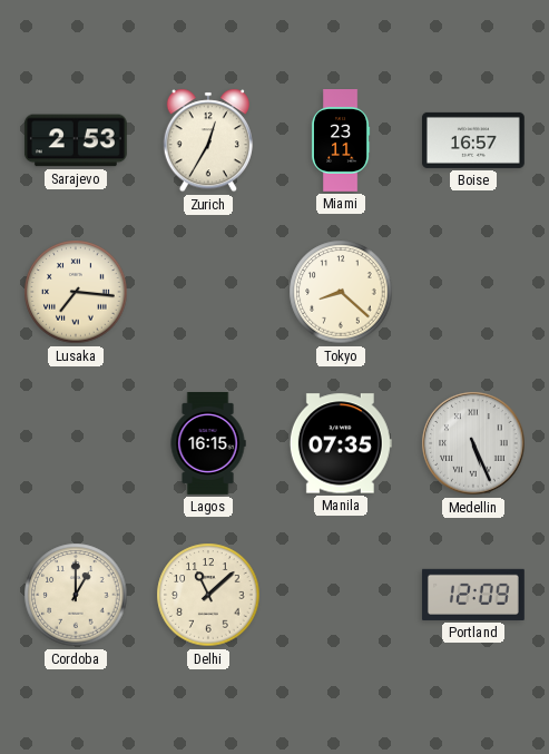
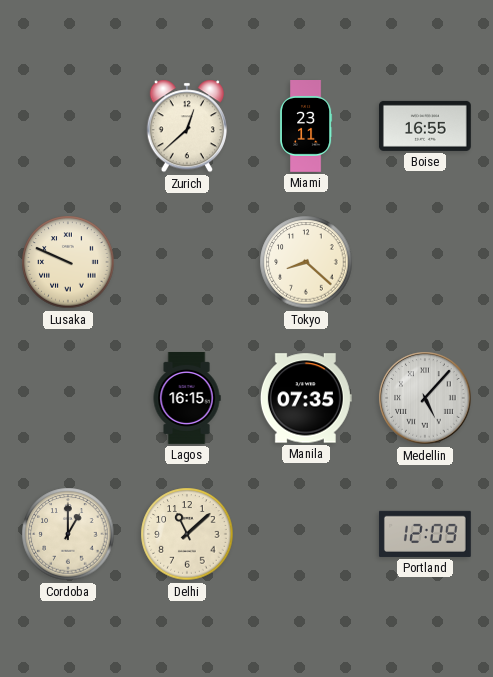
Sarajevo: 2:53 -> none
Zurich: 12:35 -> 12:38
Boise: 16:57 -> 16:55
Lusaka: 7:16 -> 9:49
Medellin: 5:26 -> 5:07
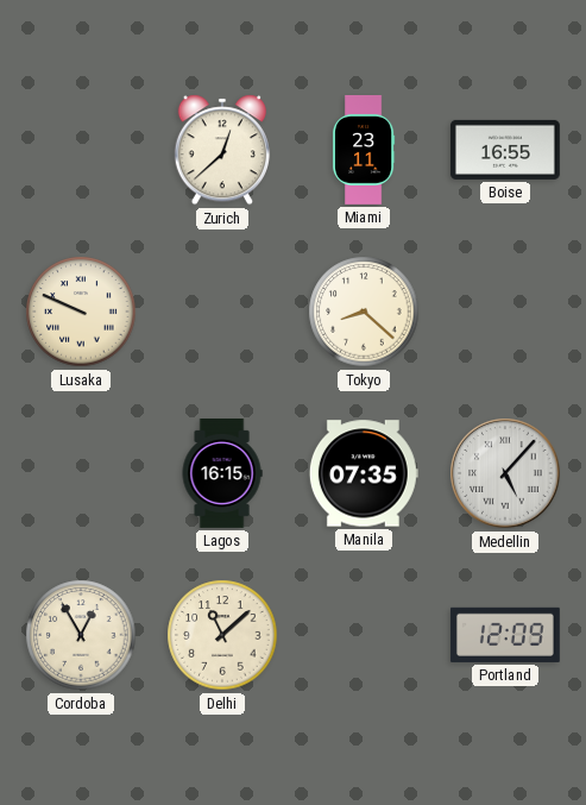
Cordoba: 1:00 -> 12:55
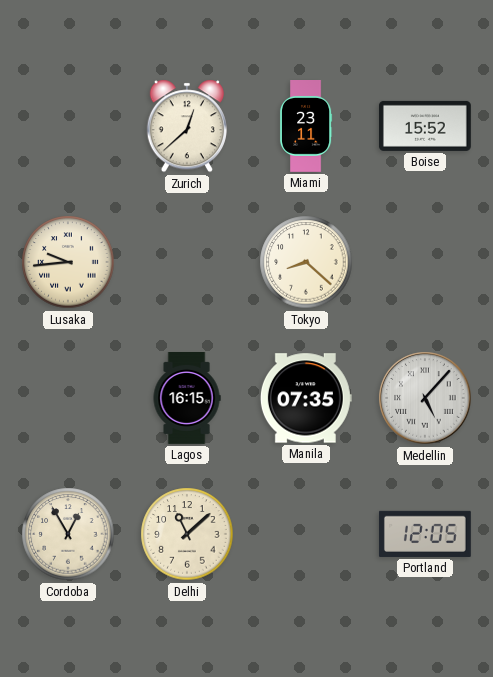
Boise: 16:55 -> 15:52
Lusaka: 9:49 -> 9:44
Portland: 12:09 -> 12:05
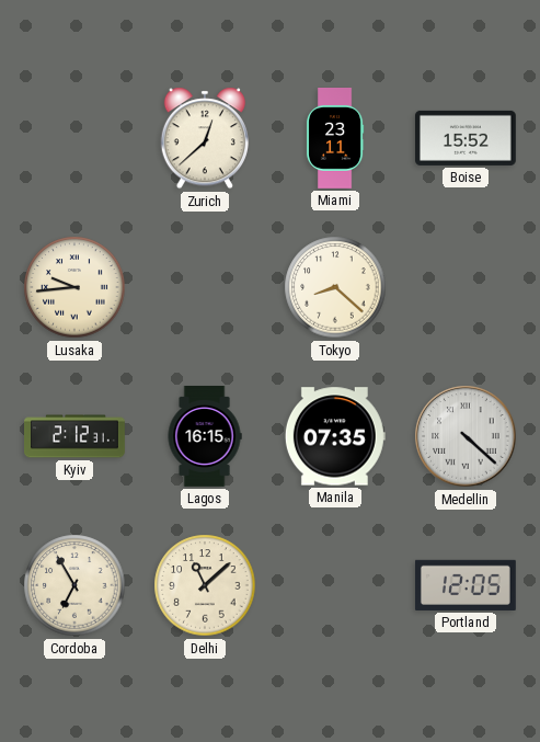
Kyiv: none -> 2:12
Medellin: 5:07 -> 4:22
Cordoba: 12:55 -> 6:55
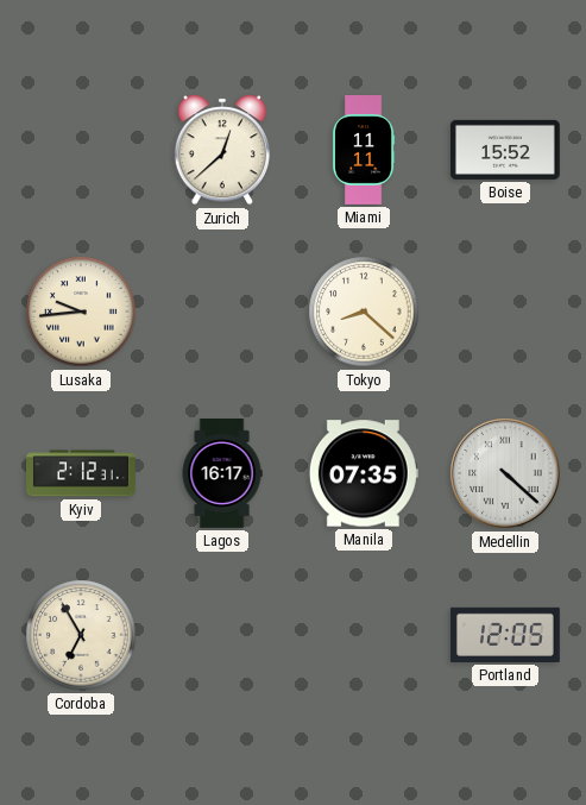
Miami: 23:11 -> 11:11
Lagos: 16:15 -> 16:17
Delhi: 11:08 -> none
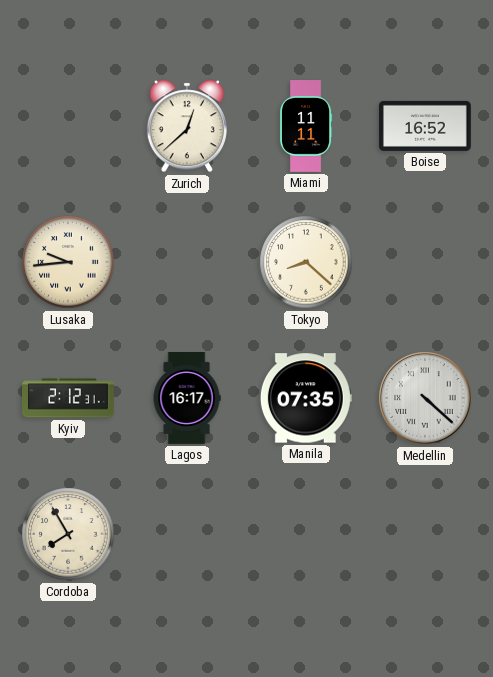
Boise: 15:52 -> 16:52
Cordoba: 6:55 -> 7:55
Portland: 12:05 -> none
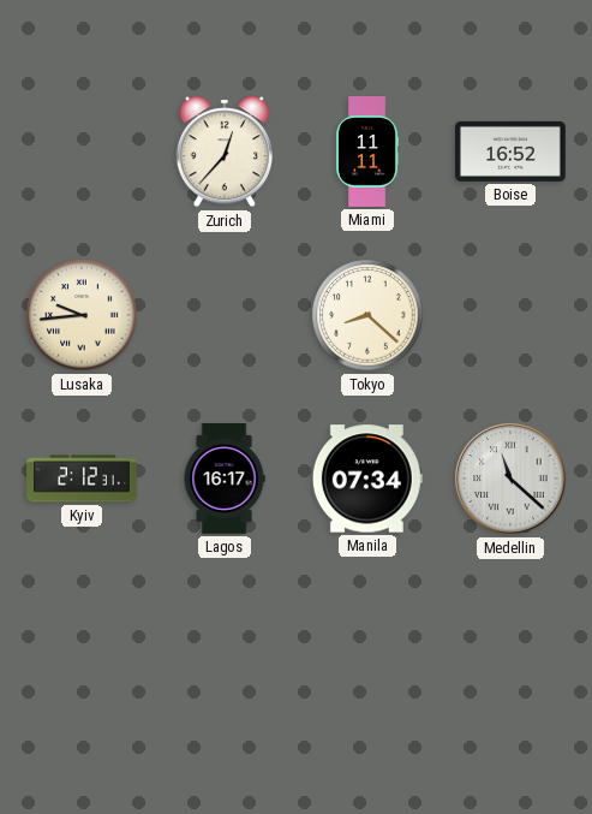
Zurich: 12:38 -> 12:37
Manila: 07:35 -> 07:34
Medellin: 4:22 -> 11:22
Cordoba: 7:55 -> none
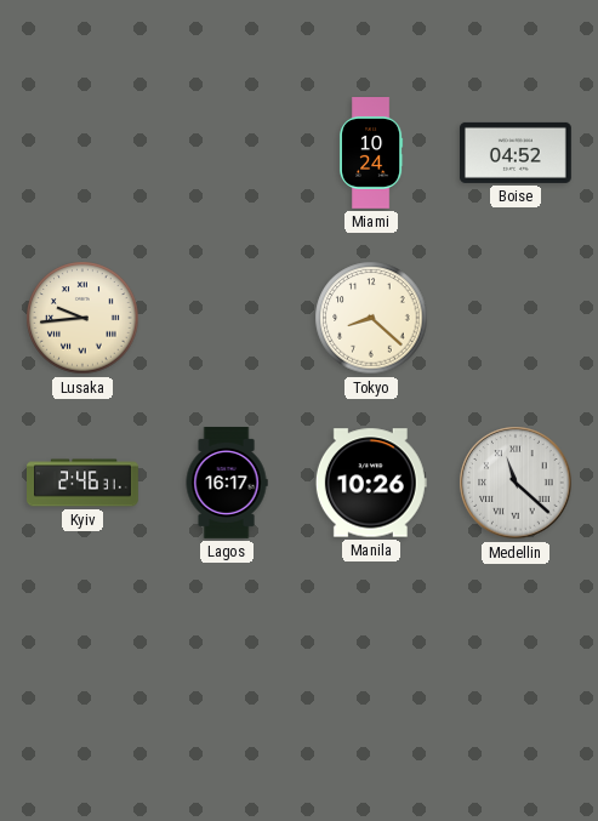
Zurich: 12:37 -> none
Miami: 11:11 -> 10:24
Boise: 16:52 -> 04:52
Kyiv: 2:12 -> 2:46
Manila: 07:34 -> 10:26
